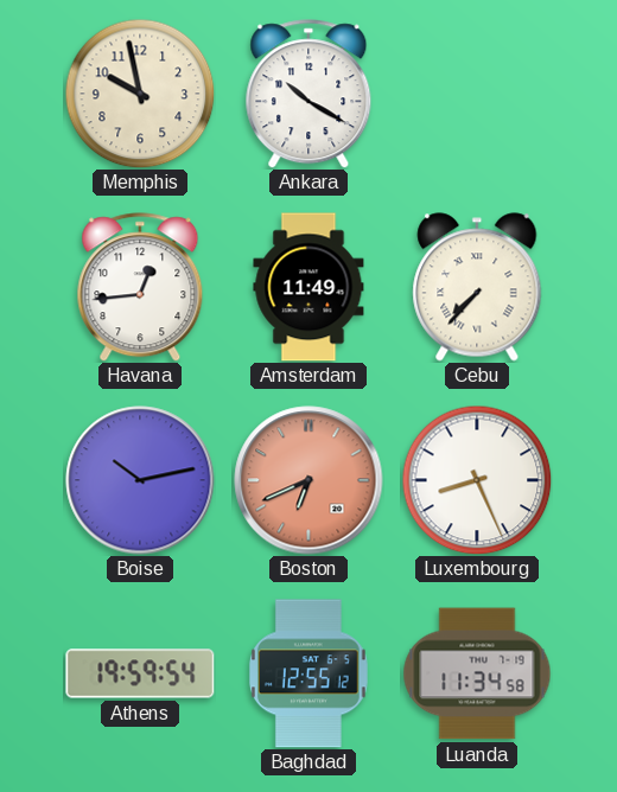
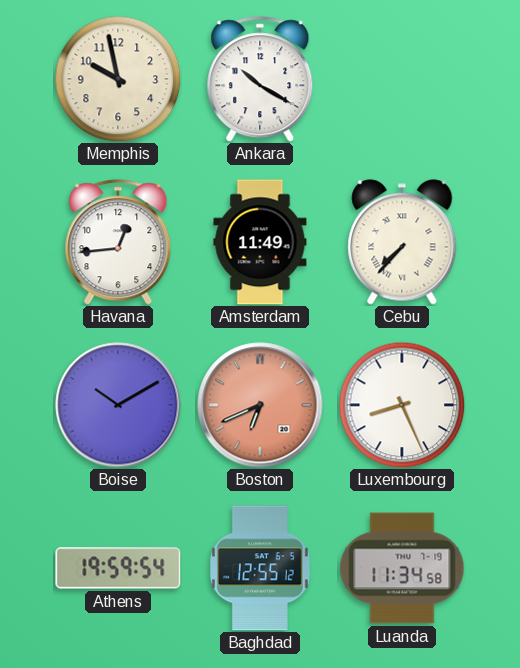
Boise: 10:13 -> 10:10
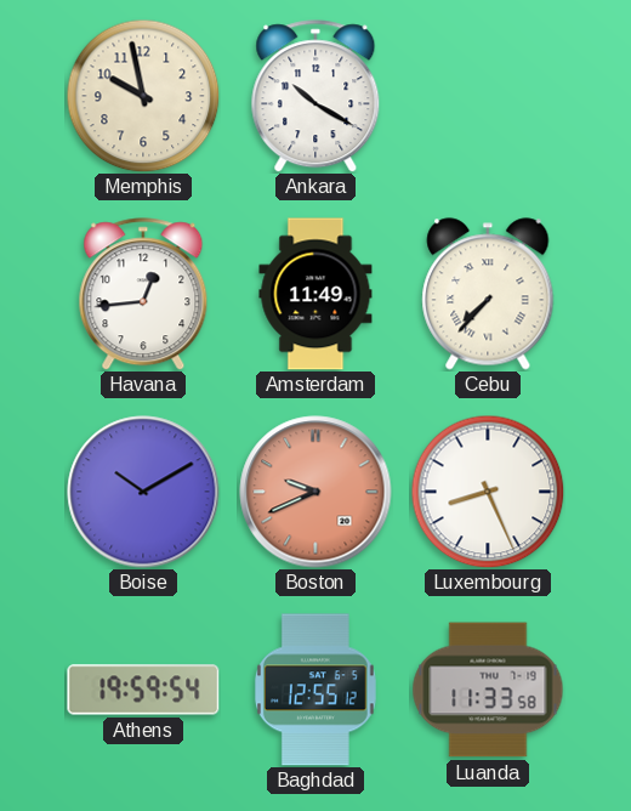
Boston: 6:41 -> 9:41
Luanda: 11:34 -> 11:33
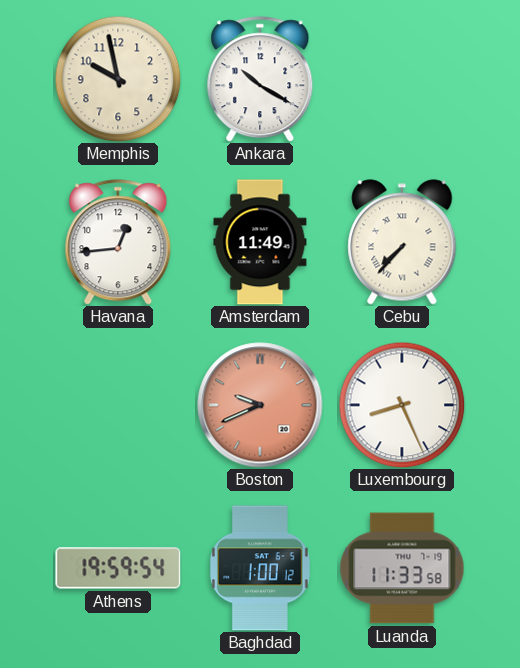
Boise: 10:10 -> none
Baghdad: 12:55 -> 1:00
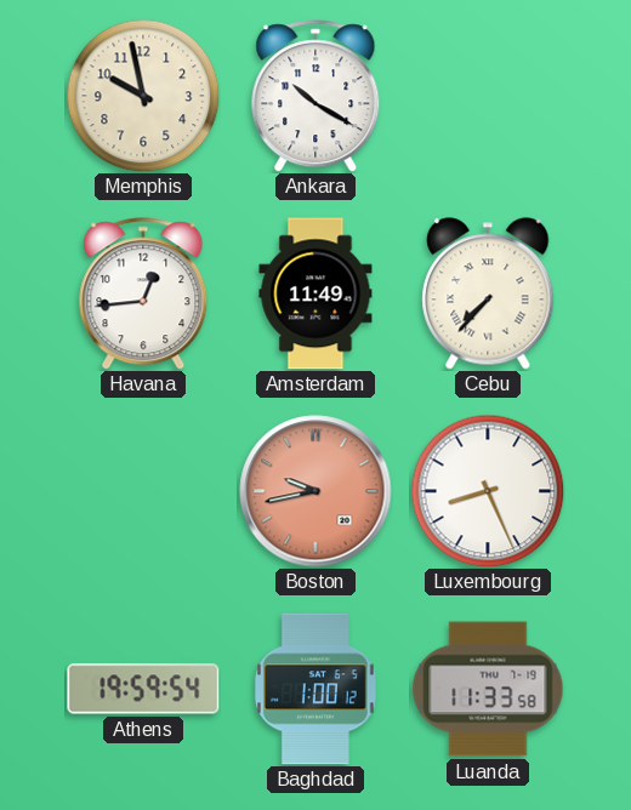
Boston: 9:41 -> 9:43
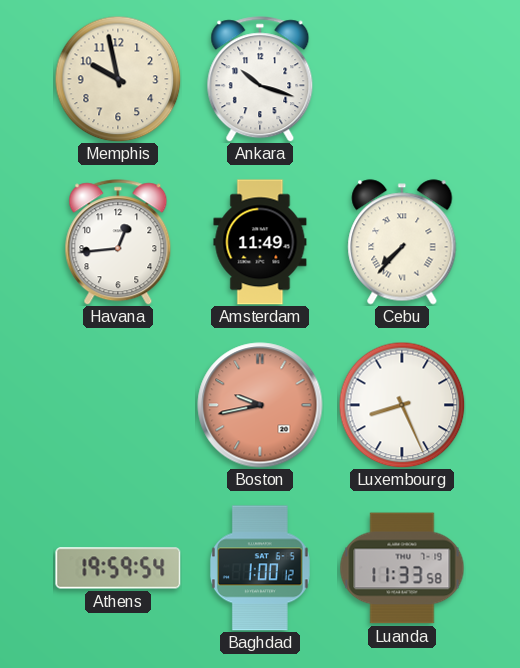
Ankara: 10:20 -> 10:18
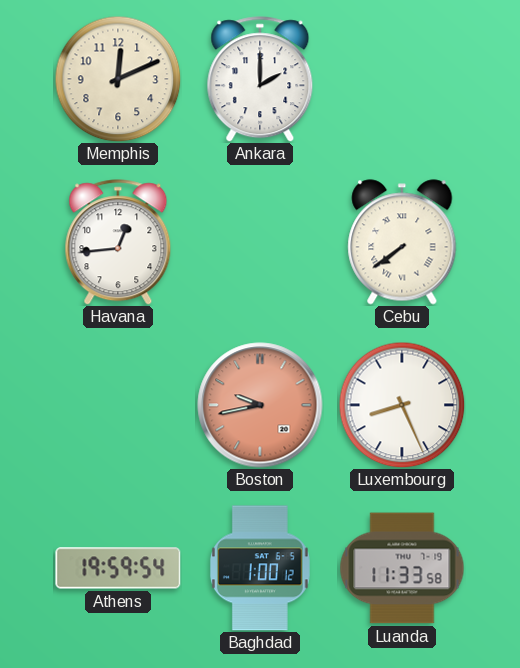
Memphis: 9:58 -> 12:11
Ankara: 10:18 -> 2:00
Amsterdam: 11:49 -> none
Cebu: 7:37 -> 7:39
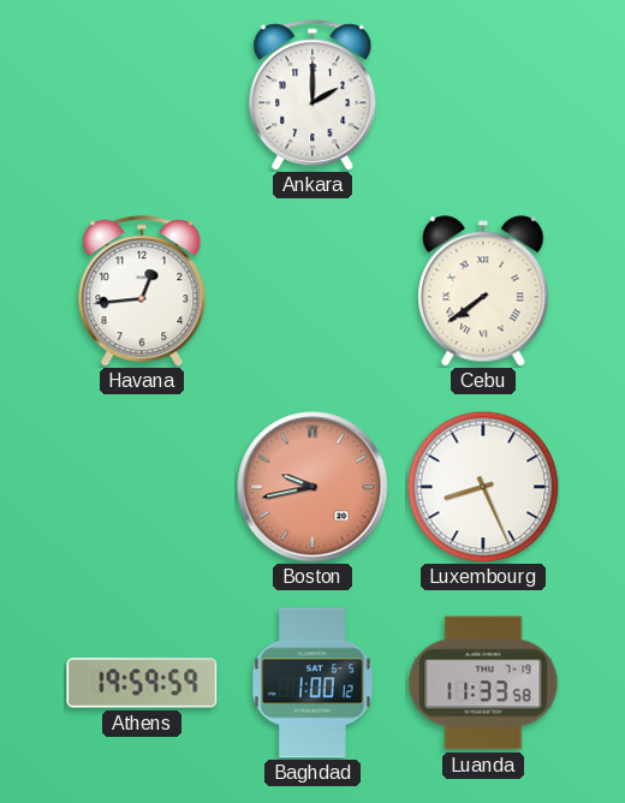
Memphis: 12:11 -> none
Athens: 19:59:54 -> 19:59:59
